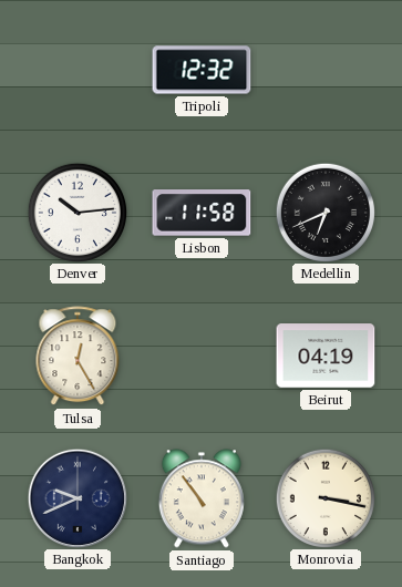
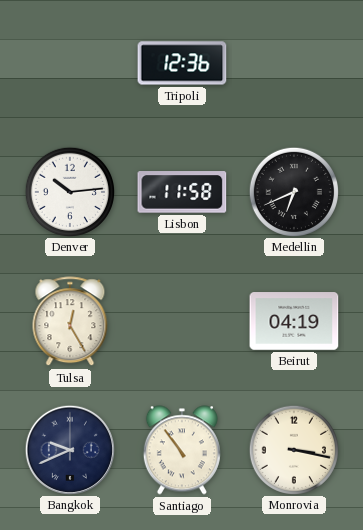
Tripoli: 12:32 -> 12:36
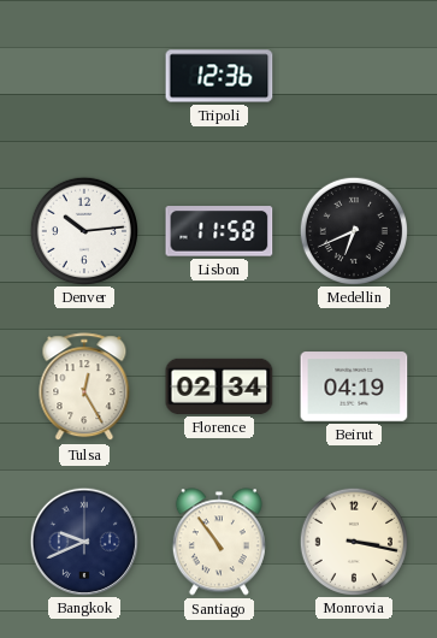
Florence: none -> 02:34
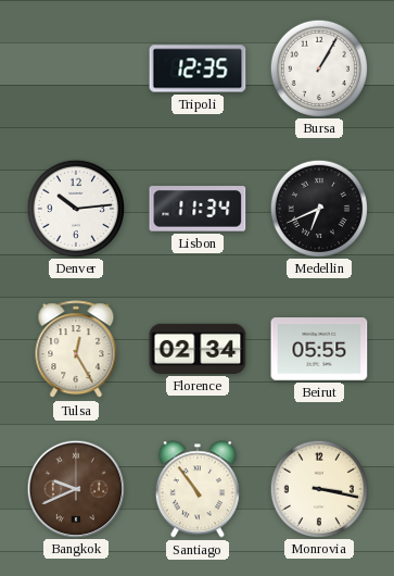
Tripoli: 12:36 -> 12:35
Bursa: none -> 1:05
Lisbon: 11:58 -> 11:34
Beirut: 04:19 -> 05:55
Bangkok dial: navy -> brown
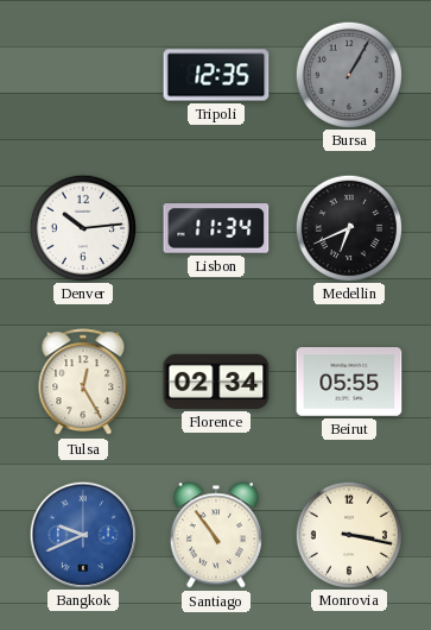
Bursa dial: white -> grey
Bangkok dial: brown -> blue
